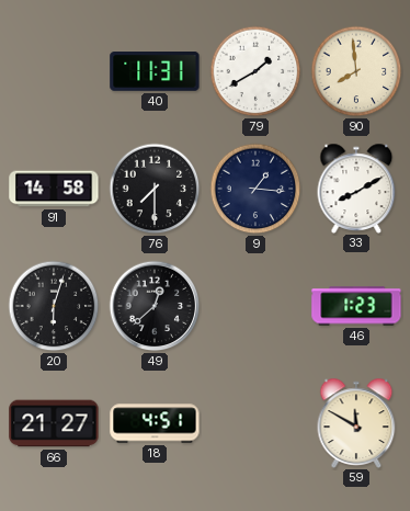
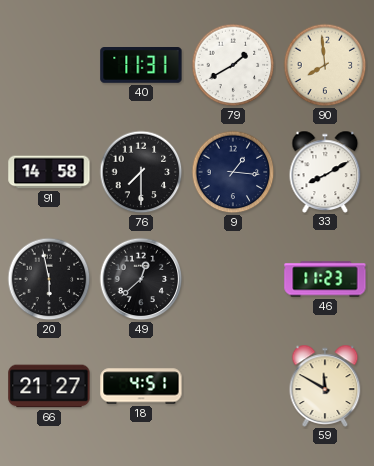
20: 6:03 -> 5:58
46: 1:23 -> 11:23
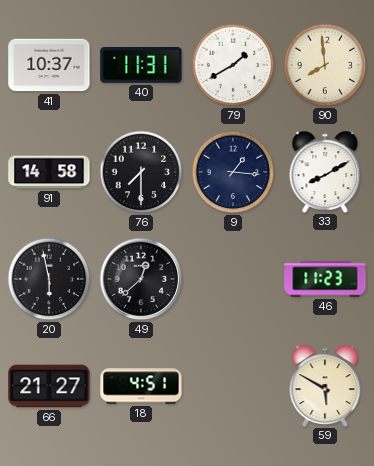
41: none -> 10:37
59: 11:50 -> 5:50
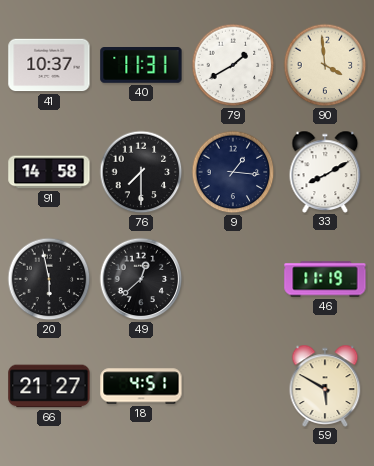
90: 7:59 -> 3:59
46: 11:23 -> 11:19
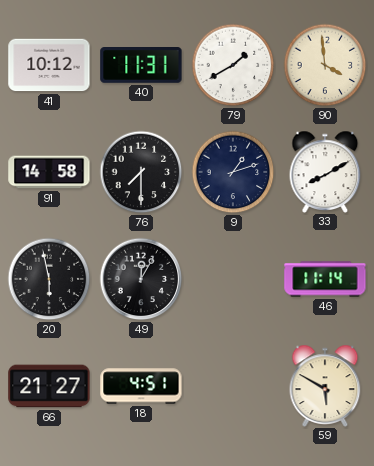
41: 10:37 -> 10:12
9: 1:16 -> 1:12
49: 12:38 -> 12:05
46: 11:19 -> 11:14
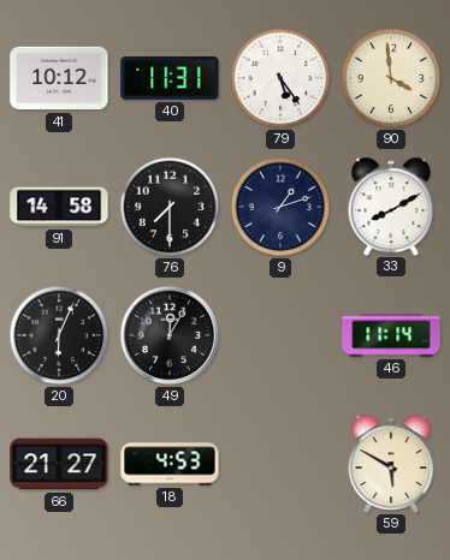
79: 1:40 -> 5:24
20: 5:58 -> 6:04
18: 4:51 -> 4:53
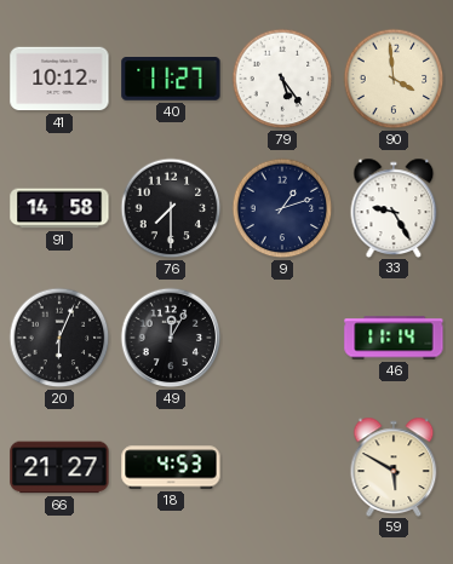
40: 11:31 -> 11:27
33: 8:10 -> 9:25
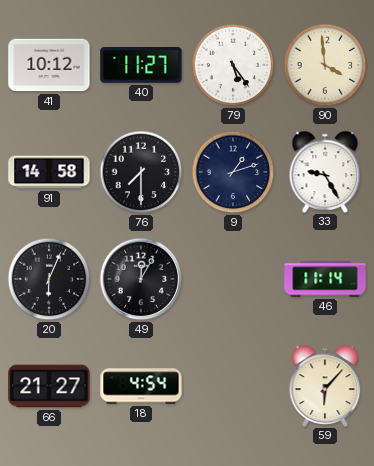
18: 4:53 -> 4:54
59: 5:50 -> 6:07
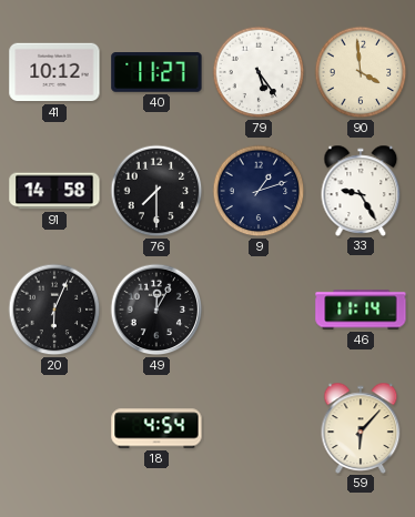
66: 21:27 -> none
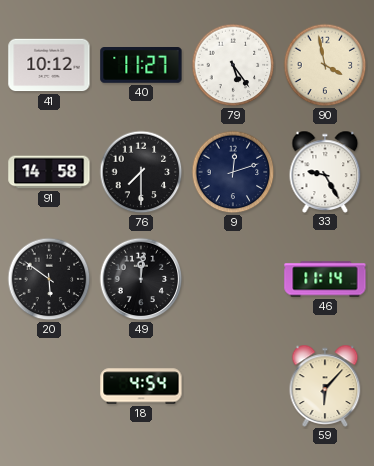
90: 3:59 -> 3:58
9: 1:12 -> 12:12
20: 6:04 -> 5:51
49: 12:05 -> 12:01
